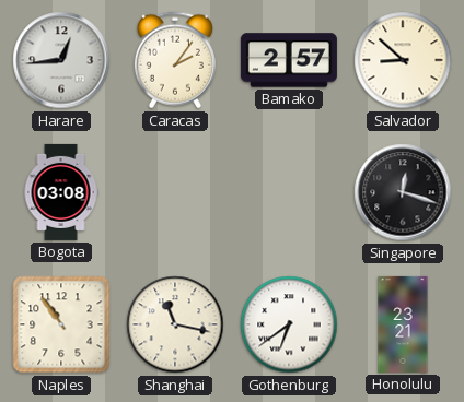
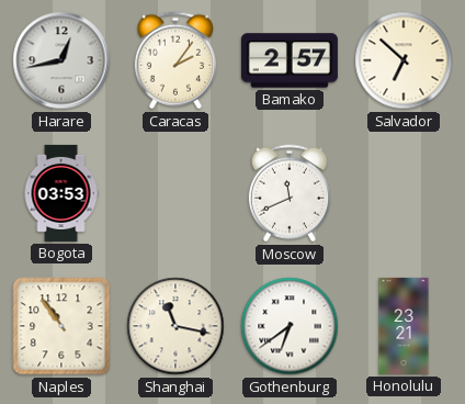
Harare: 12:44 -> 12:43
Salvador: 8:52 -> 6:52
Bogota: 03:08 -> 03:53
Moscow: none -> 11:41
Singapore: 12:18 -> none
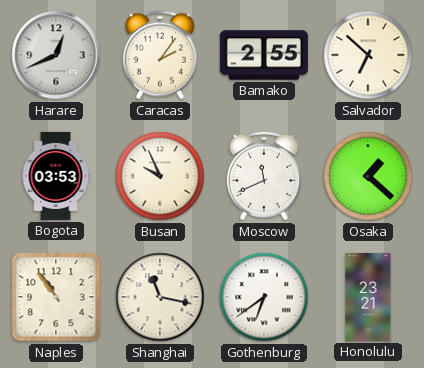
Harare: 12:43 -> 12:41
Bamako: 2:57 -> 2:55
Busan: none -> 9:56
Osaka: none -> 1:22
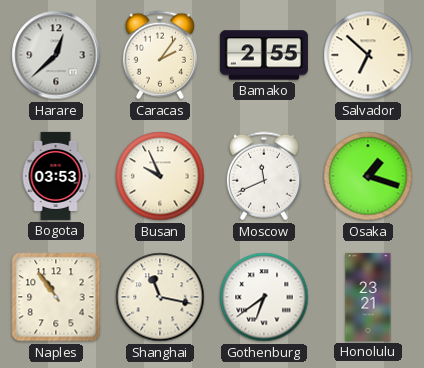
Harare: 12:41 -> 12:38
Osaka: 1:22 -> 1:18
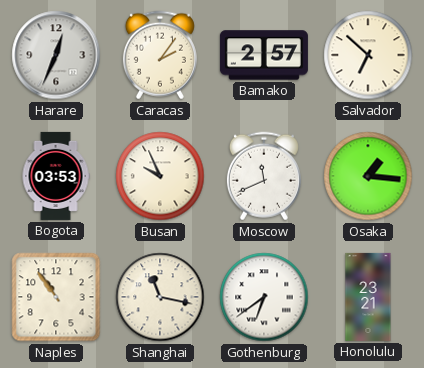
Harare: 12:38 -> 12:34
Bamako: 2:55 -> 2:57
Osaka: 1:18 -> 1:16
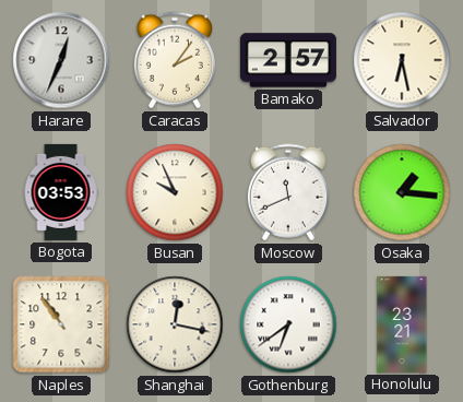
Salvador: 6:52 -> 6:28
Shanghai: 11:17 -> 12:17
